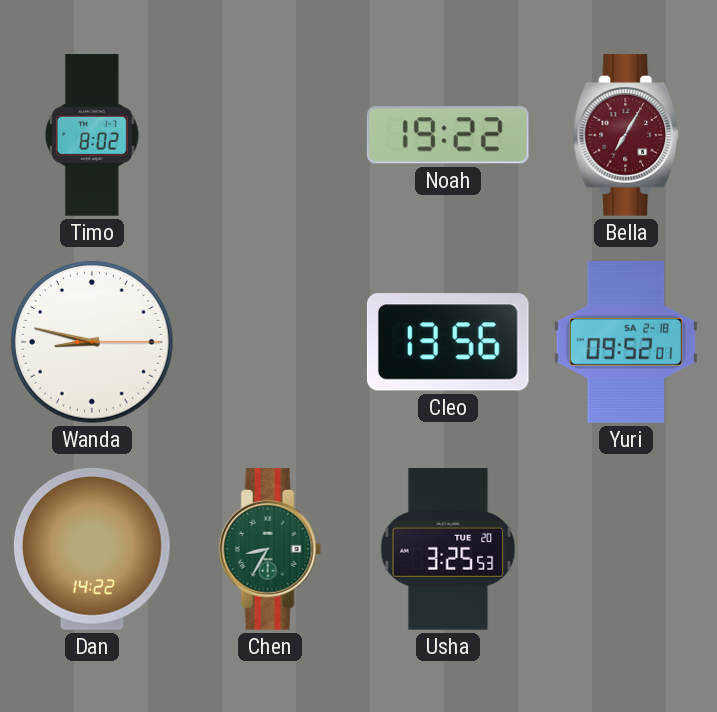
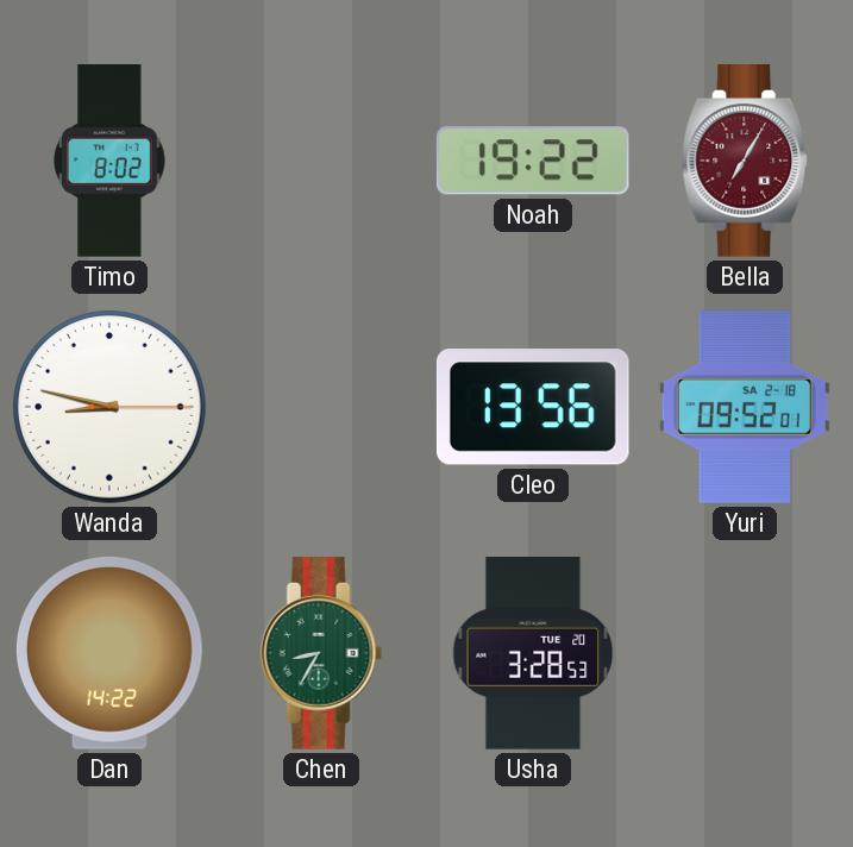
Usha: 3:25 -> 3:28
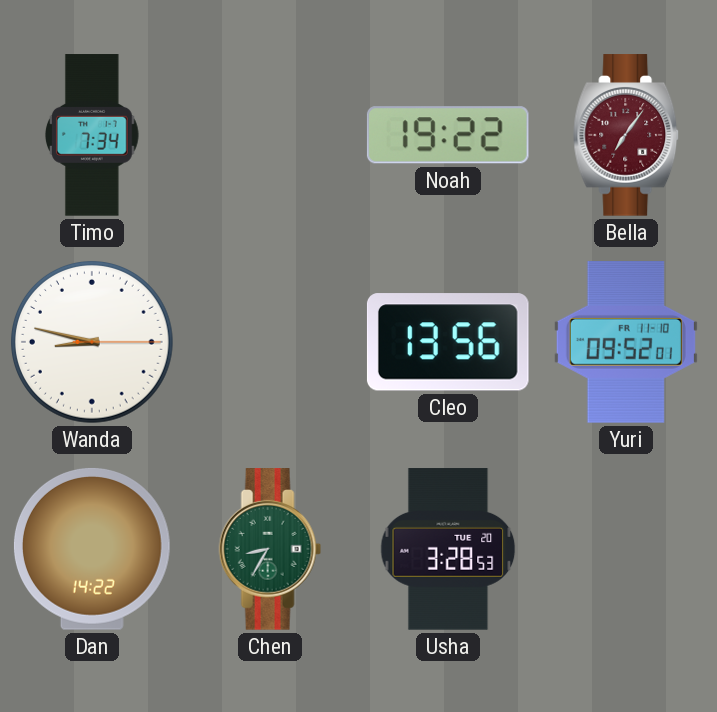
Timo: 8:02 -> 7:34
Bella: 7:05 -> 7:06
Yuri date: SA 2-18 -> FR 11-10
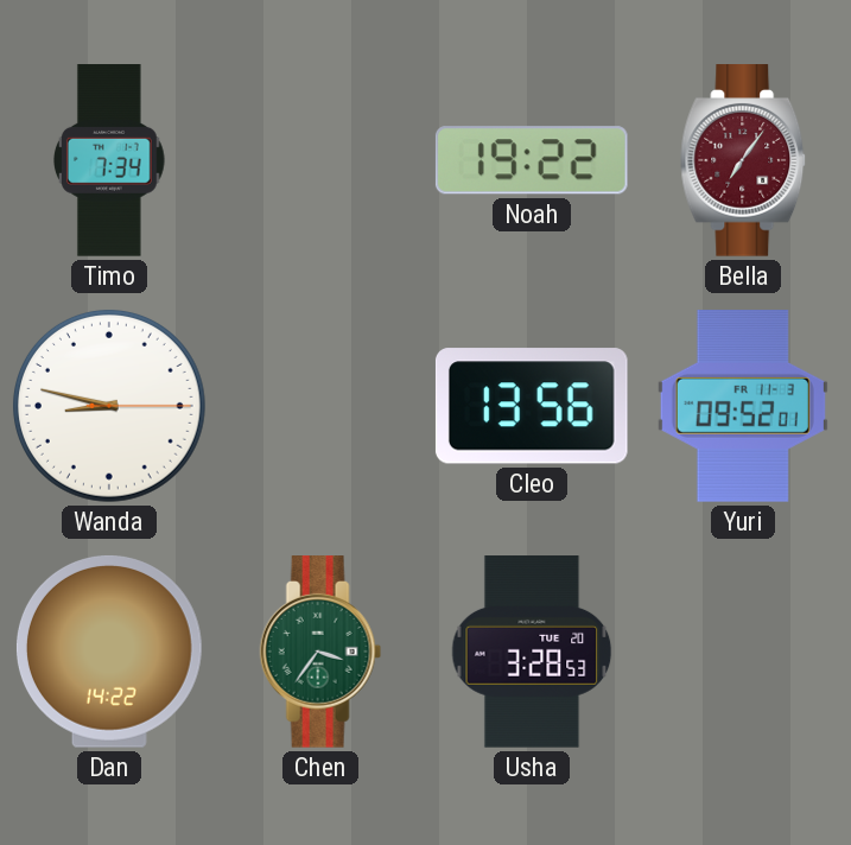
Yuri date: FR 11-10 -> FR 11-3
Chen: 8:35 -> 3:36
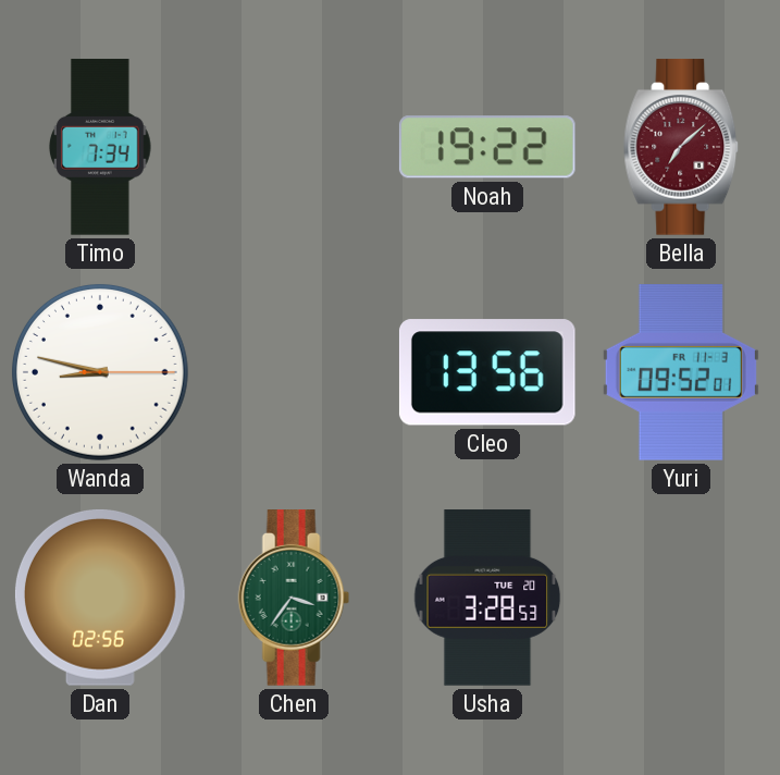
Bella: 7:06 -> 7:08
Dan: 14:22 -> 02:56
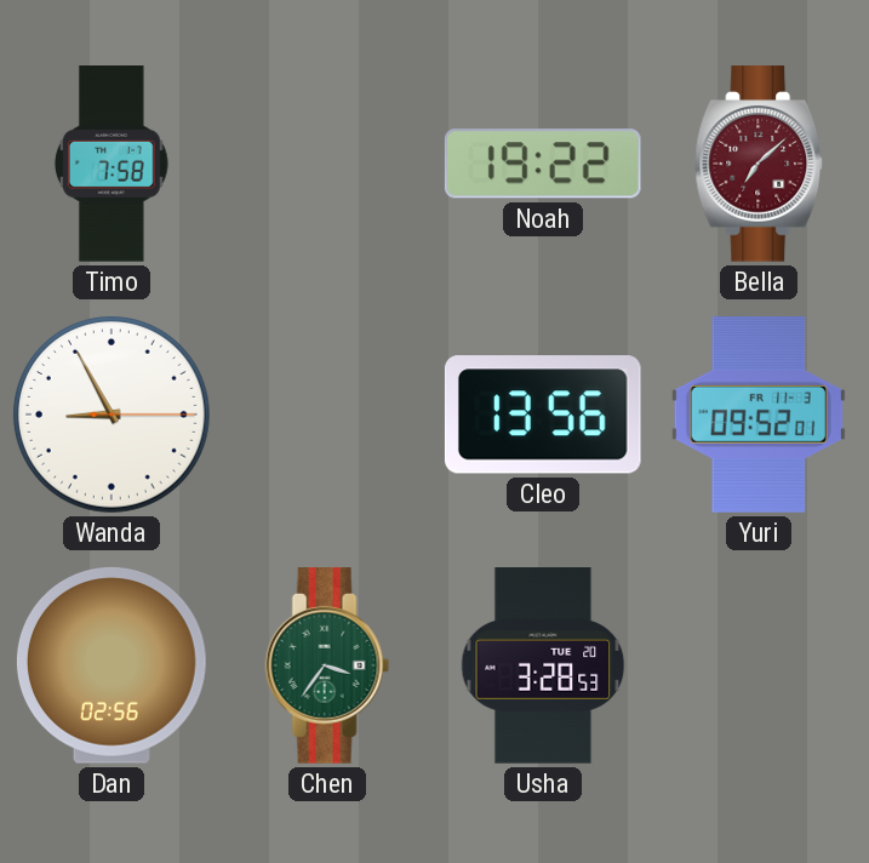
Timo: 7:34 -> 7:58
Wanda: 8:47 -> 8:55
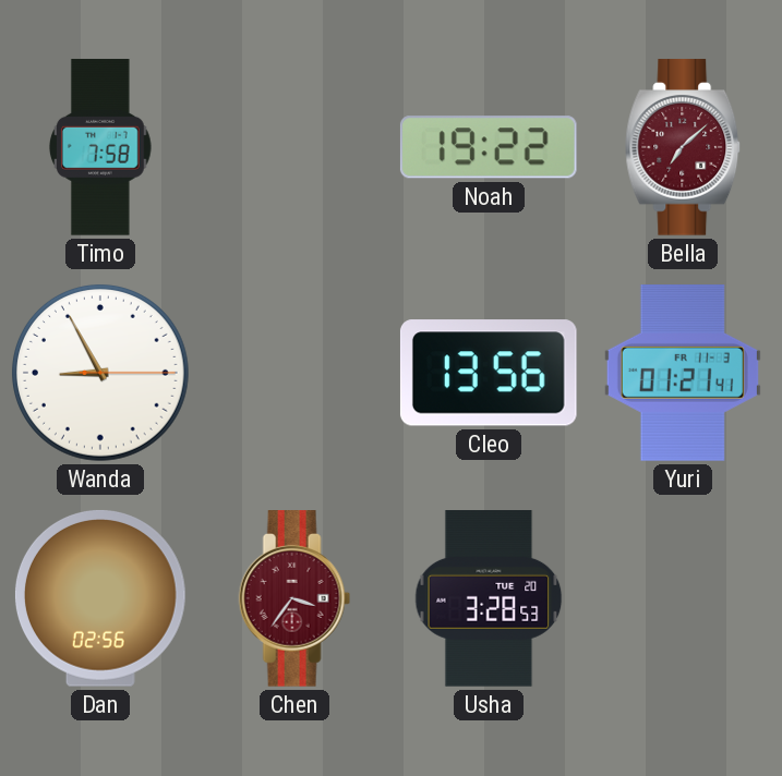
Yuri: 09:52 -> 01:21
Chen dial: green -> burgundy
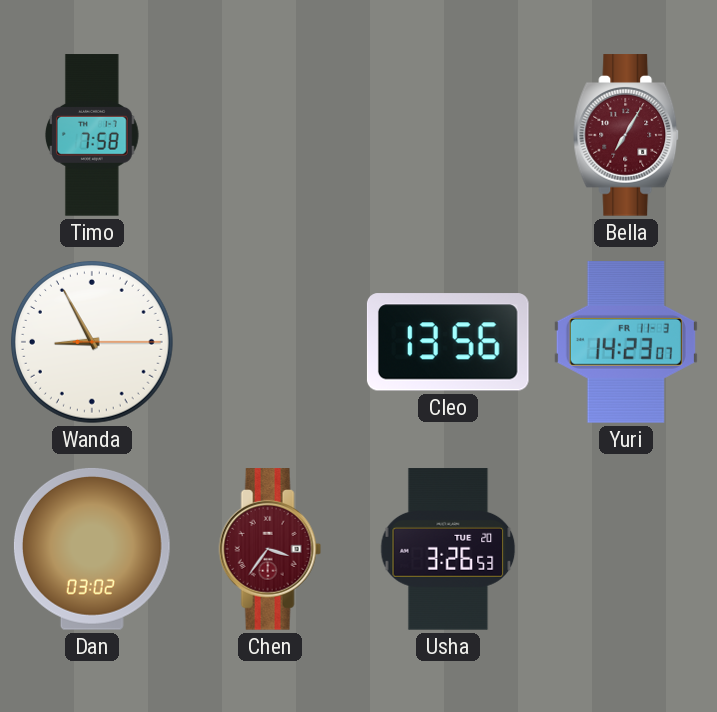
Noah: 19:22 -> none
Bella: 7:08 -> 7:05
Yuri: 01:21 -> 14:23
Dan: 02:56 -> 03:02
Usha: 3:28 -> 3:26
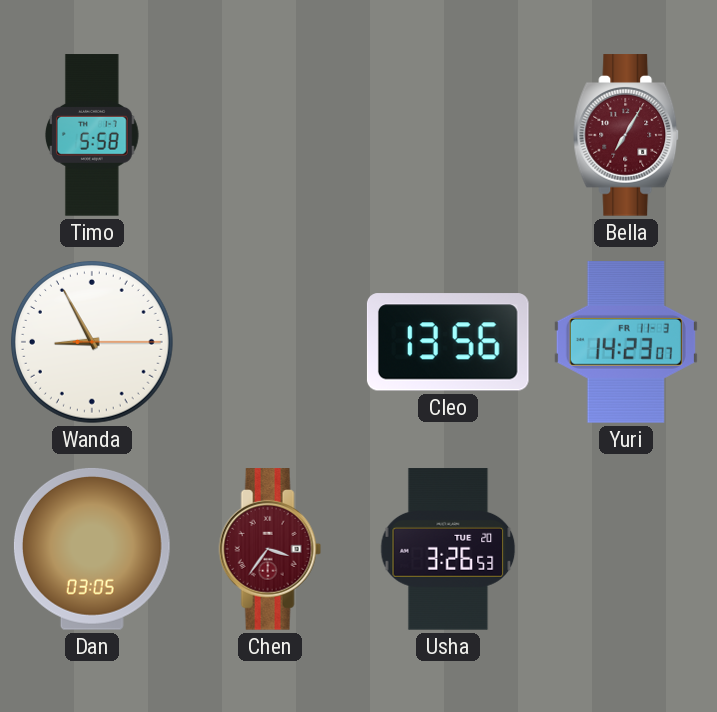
Timo: 7:58 -> 5:58
Dan: 03:02 -> 03:05
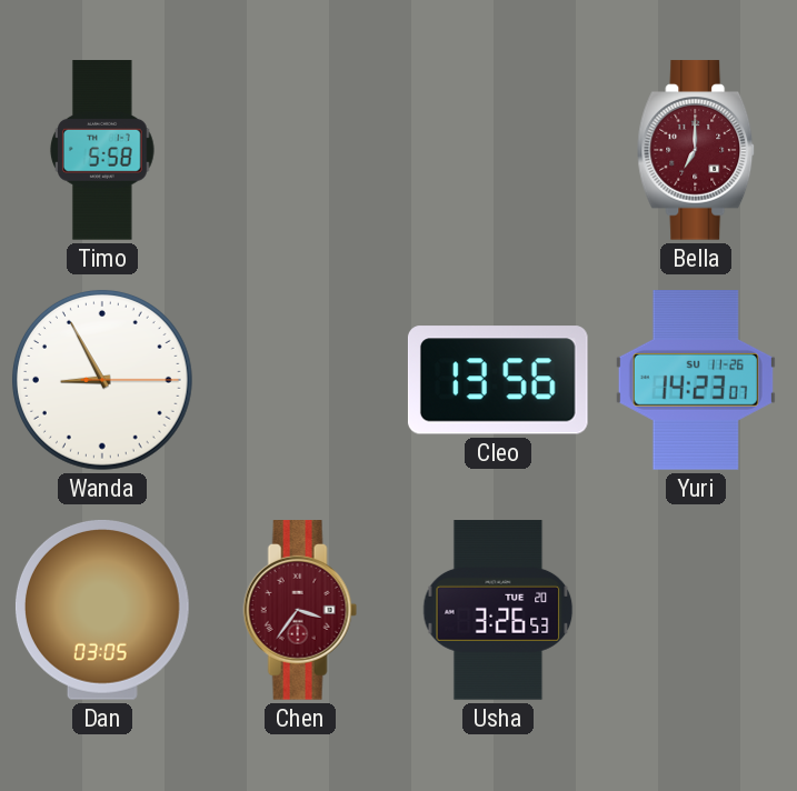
Bella: 7:05 -> 7:00
Yuri date: FR 11-3 -> SU 11-26
